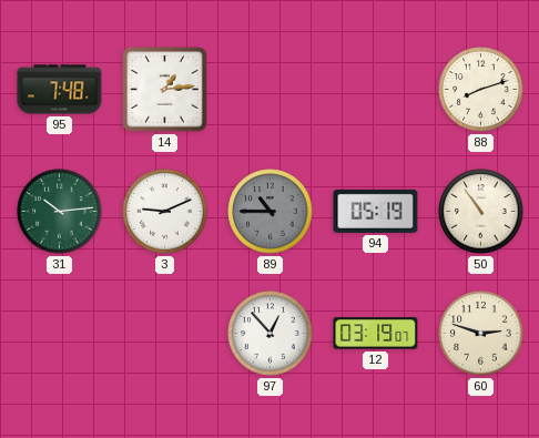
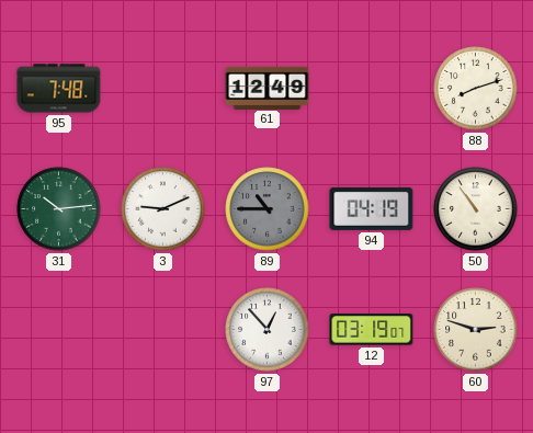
14: 1:14 -> none
61: none -> 12:49
94: 05:19 -> 04:19
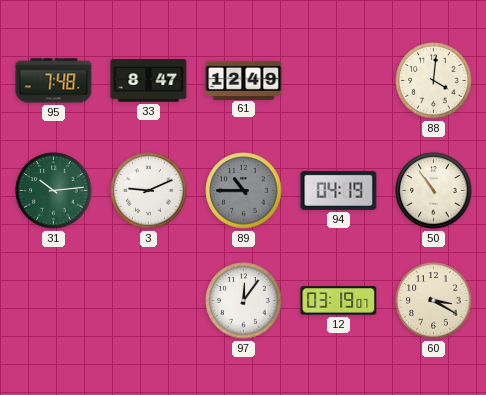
33: none -> 8:47
88: 8:12 -> 4:01
97: 12:53 -> 12:06
60: 2:48 -> 3:20
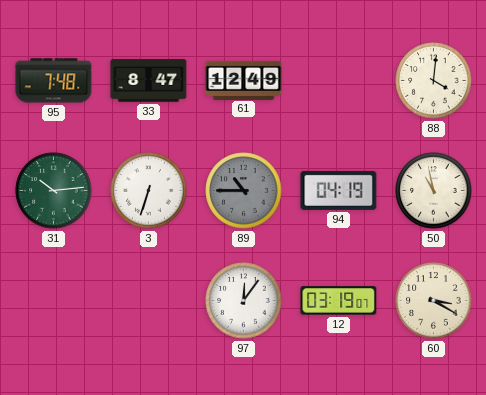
3: 9:11 -> 6:33
50: 10:54 -> 10:58
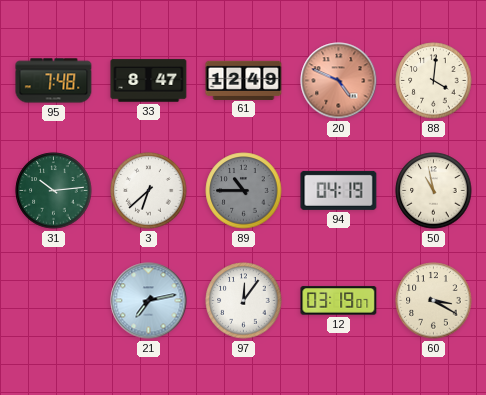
20: none -> 4:49
3: 6:33 -> 6:38
21: none -> 7:13
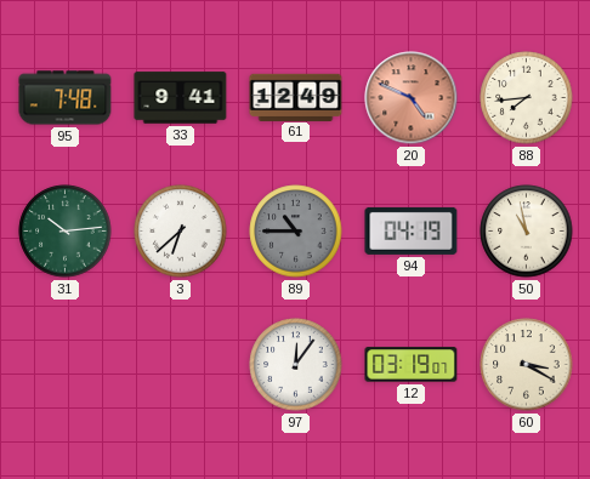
33: 8:47 -> 9:41
88: 4:01 -> 7:44
21: 7:13 -> none
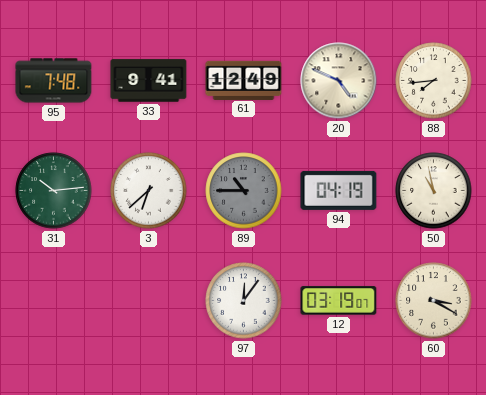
20 dial: salmon -> cream
